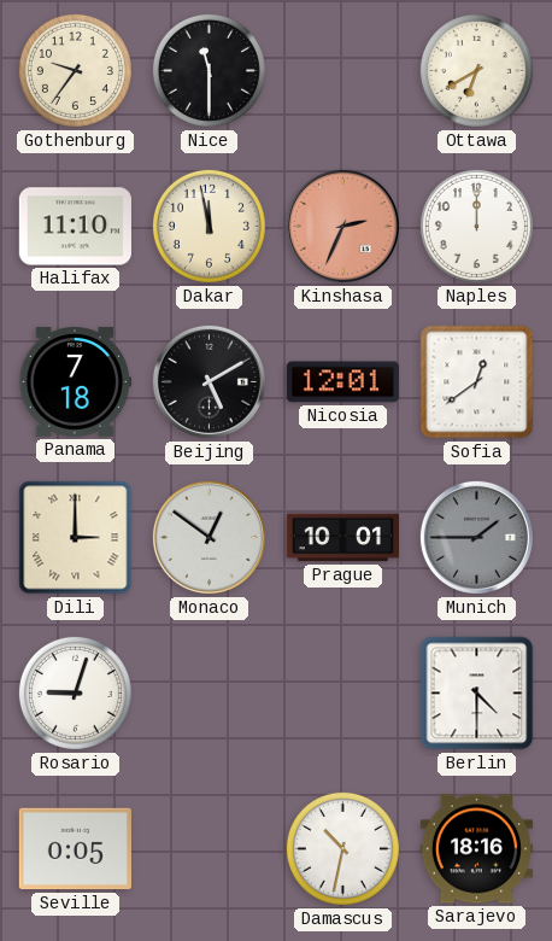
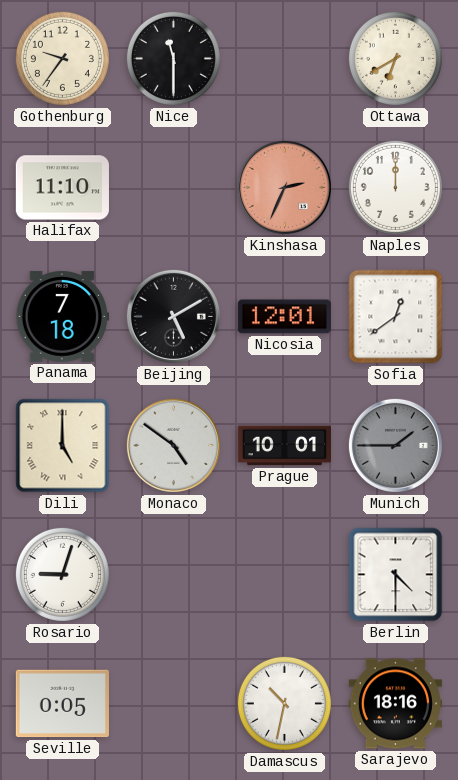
Dakar: 11:58 -> none
Dili: 3:00 -> 5:00
Monaco: 12:51 -> 4:51
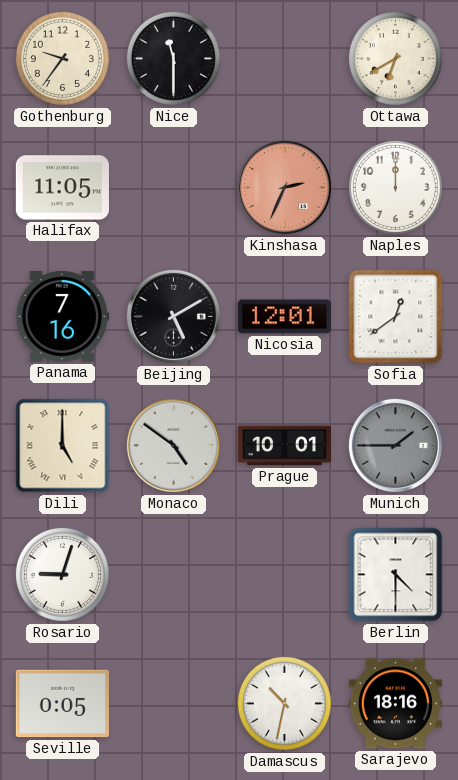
Halifax: 11:10 -> 11:05
Panama: 7:18 -> 7:16
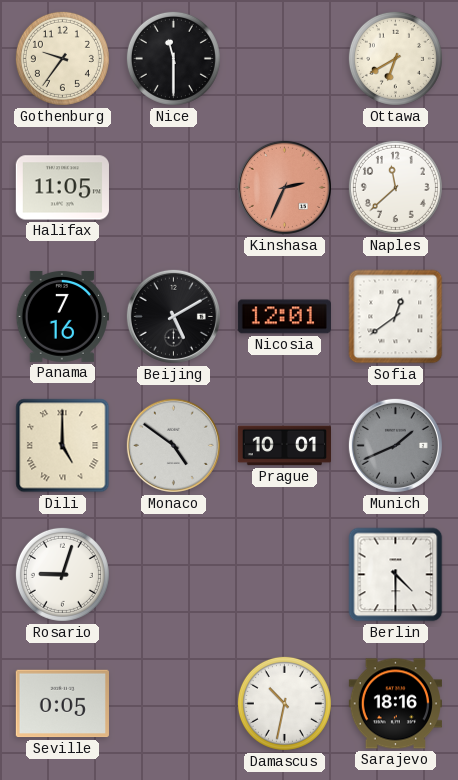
Naples: 12:00 -> 11:38
Munich: 1:45 -> 1:41
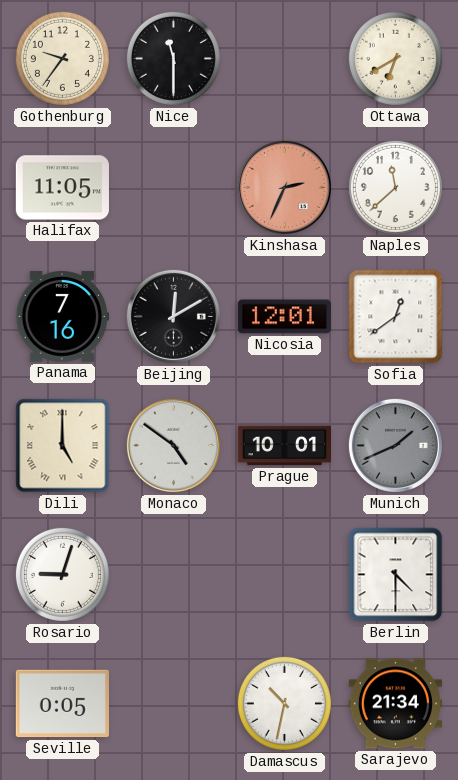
Beijing: 5:10 -> 12:10
Sarajevo: 18:16 -> 21:34
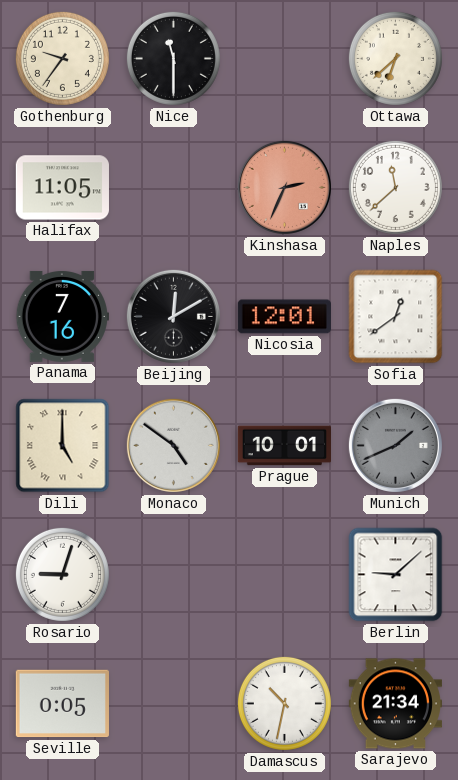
Ottawa: 6:40 -> 6:38
Berlin: 4:30 -> 9:08
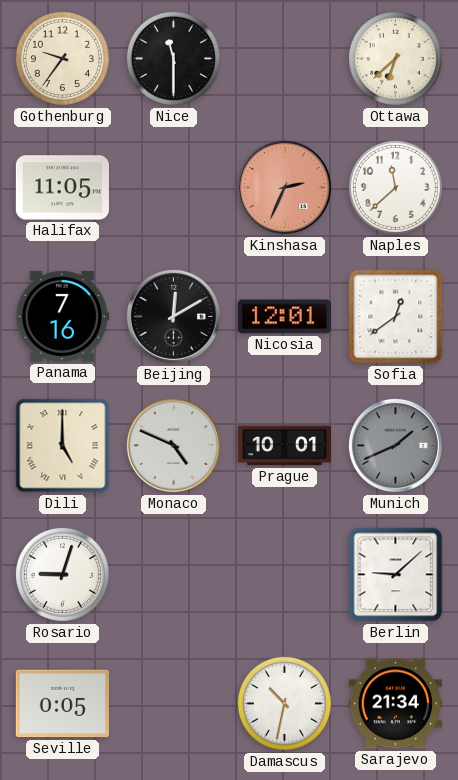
Monaco: 4:51 -> 4:49
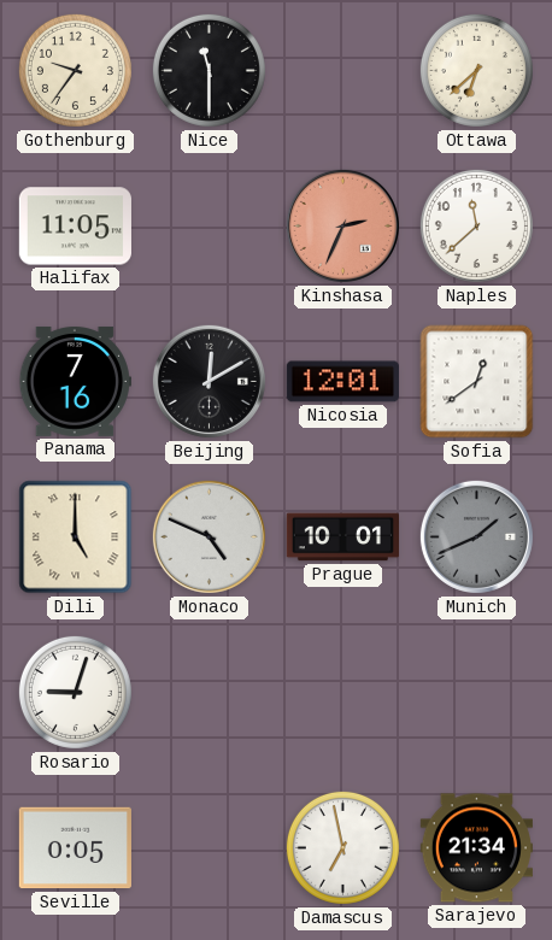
Berlin: 9:08 -> none
Damascus: 10:32 -> 6:58
